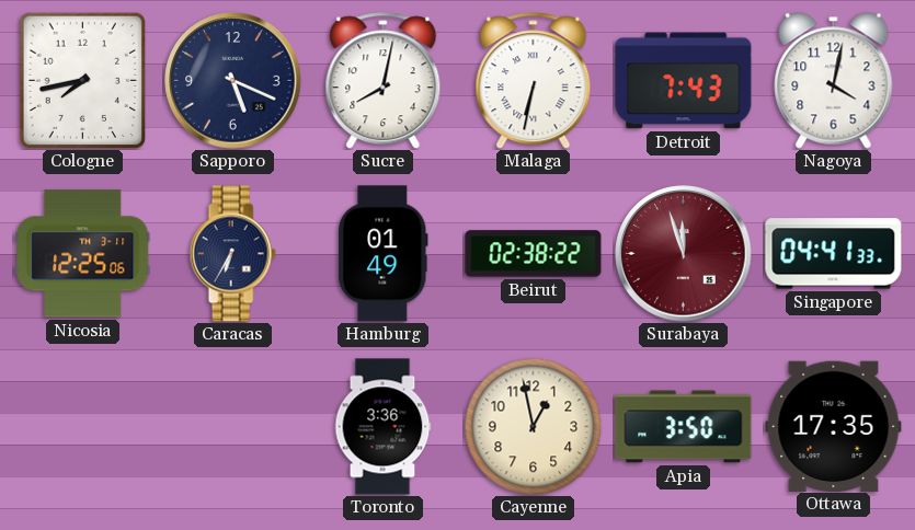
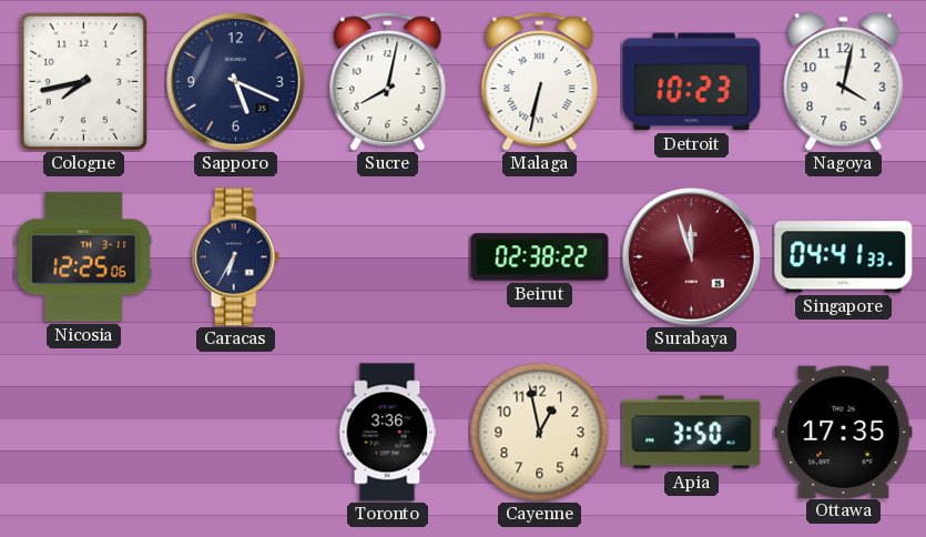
Detroit: 7:43 -> 10:23
Hamburg: 01:49 -> none
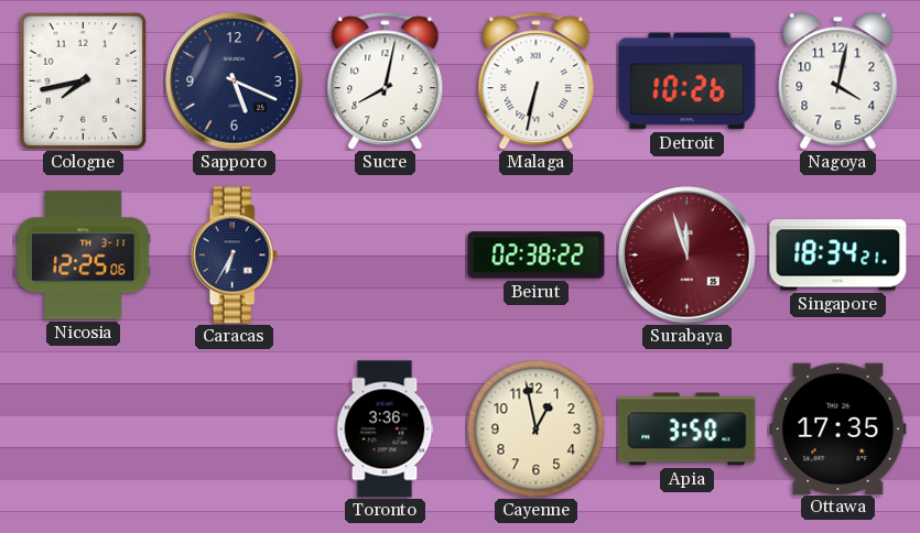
Detroit: 10:23 -> 10:26
Singapore: 04:41 -> 18:34
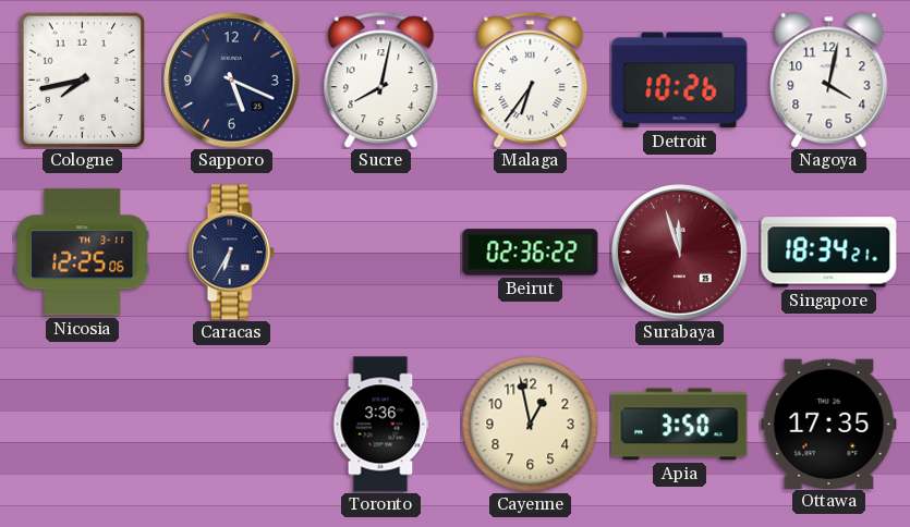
Malaga: 6:32 -> 6:36
Beirut: 02:38 -> 02:36
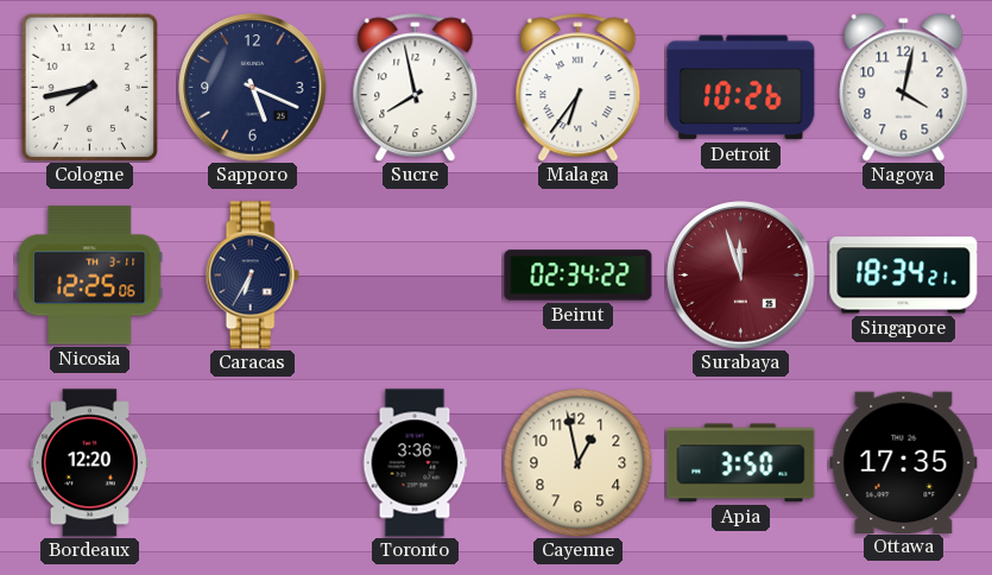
Sucre: 8:02 -> 7:58
Beirut: 02:36 -> 02:34
Bordeaux: none -> 12:20
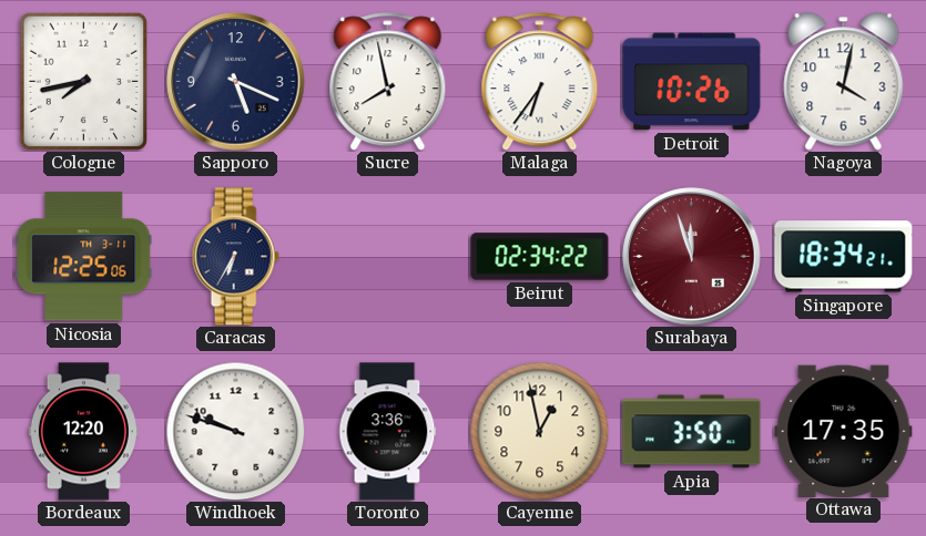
Windhoek: none -> 9:48
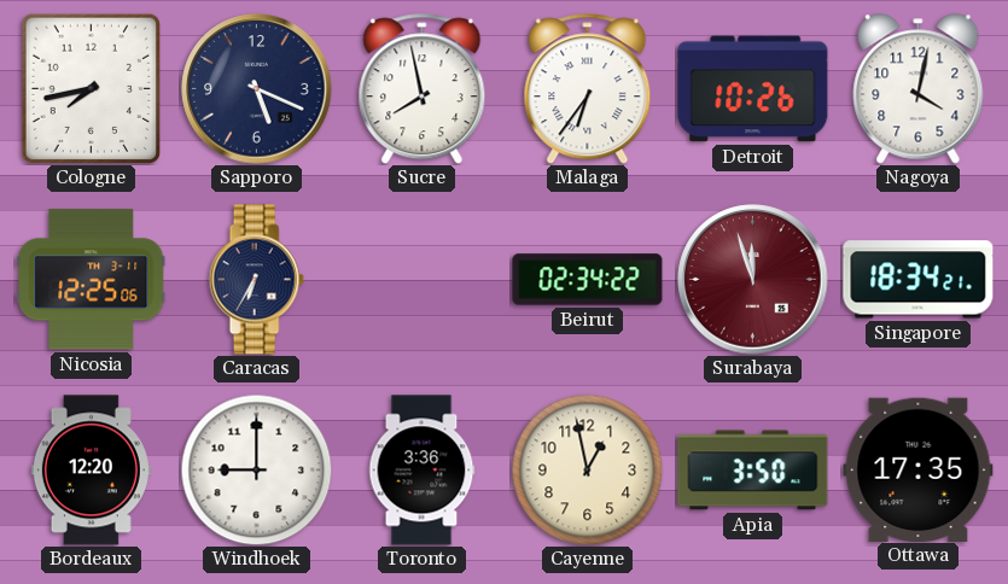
Windhoek: 9:48 -> 9:00
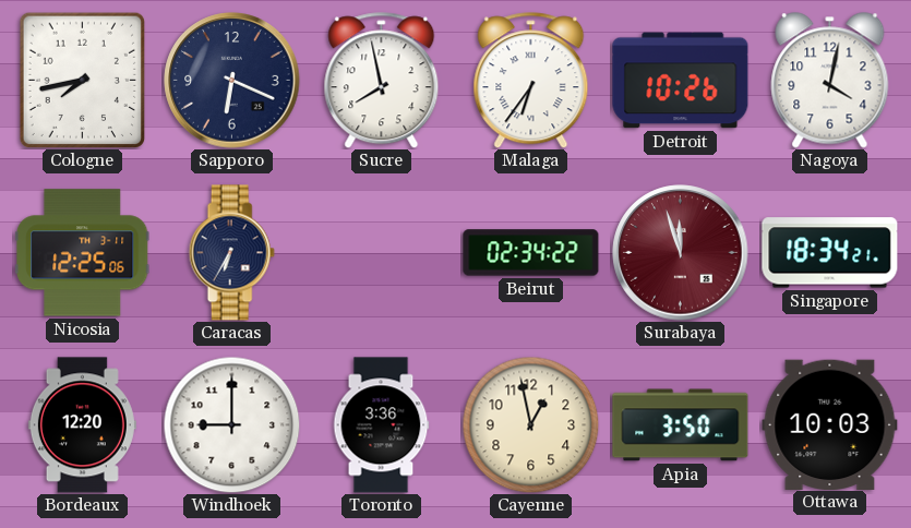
Sapporo: 5:19 -> 6:19
Ottawa: 17:35 -> 10:03
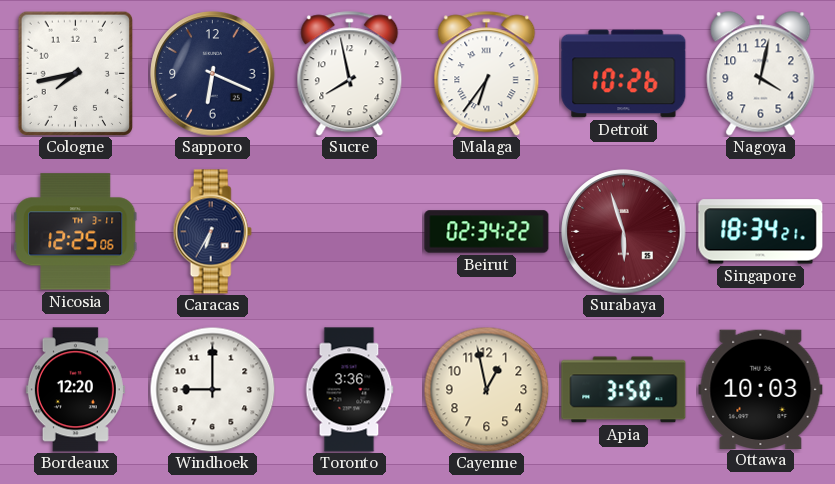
Surabaya: 11:57 -> 5:57
